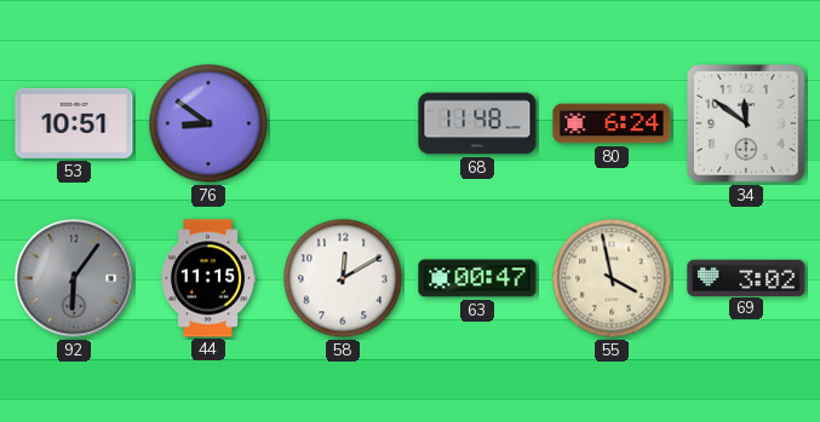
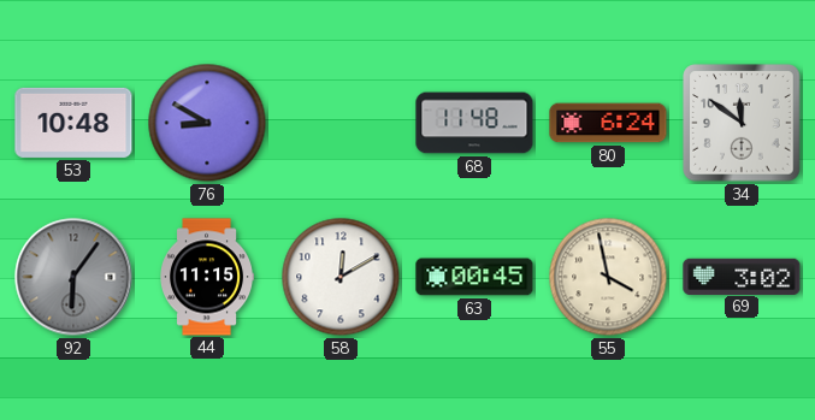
53: 10:51 -> 10:48
76: 8:51 -> 8:50
63: 00:47 -> 00:45
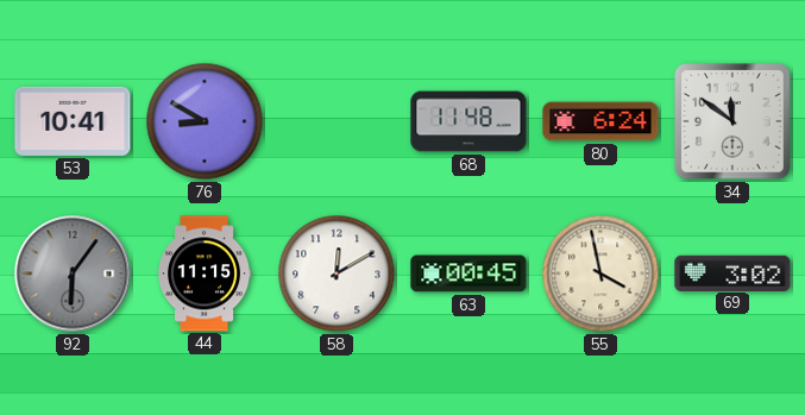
53: 10:48 -> 10:41
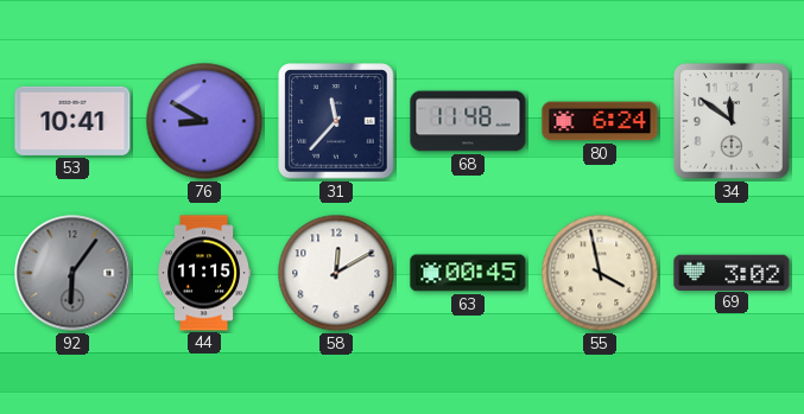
31: none -> 11:37
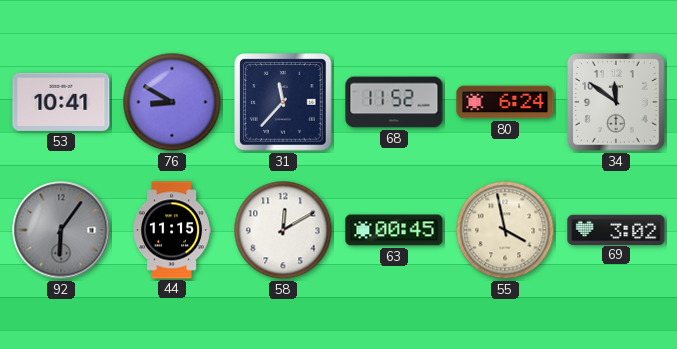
68: 11:48 -> 11:52
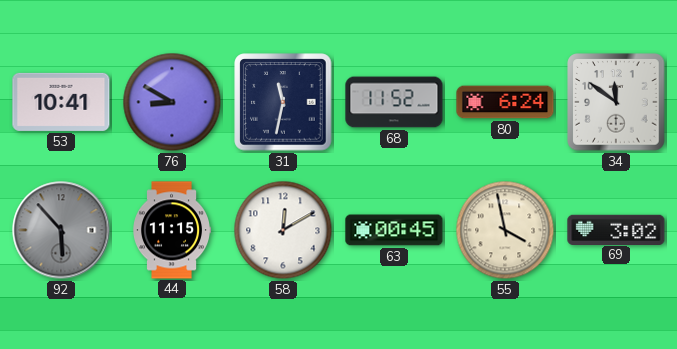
31: 11:37 -> 11:32
92: 6:06 -> 5:53
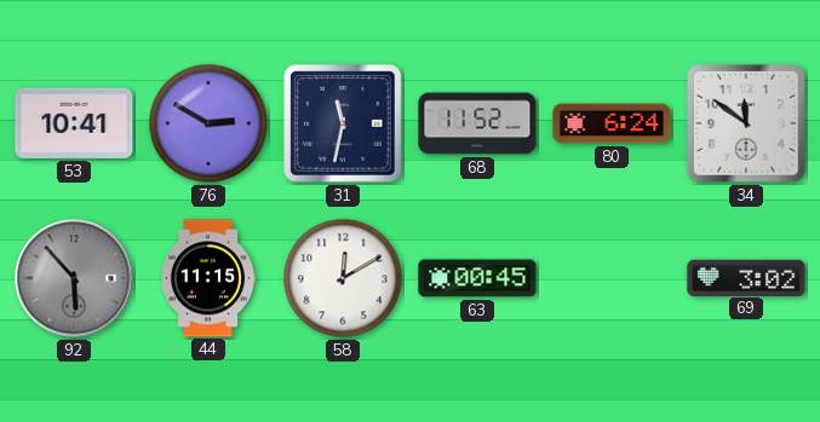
76: 8:50 -> 2:50
55: 3:58 -> none
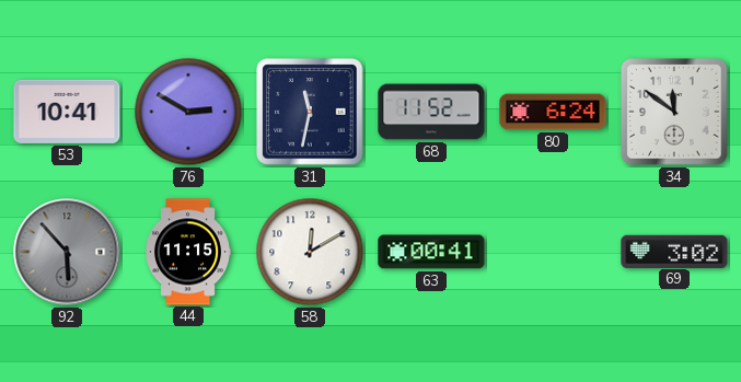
63: 00:45 -> 00:41
